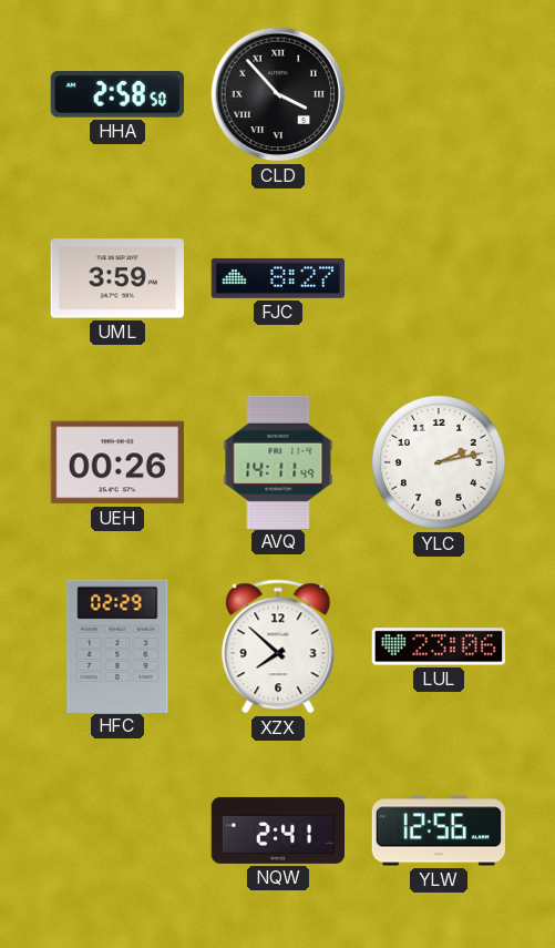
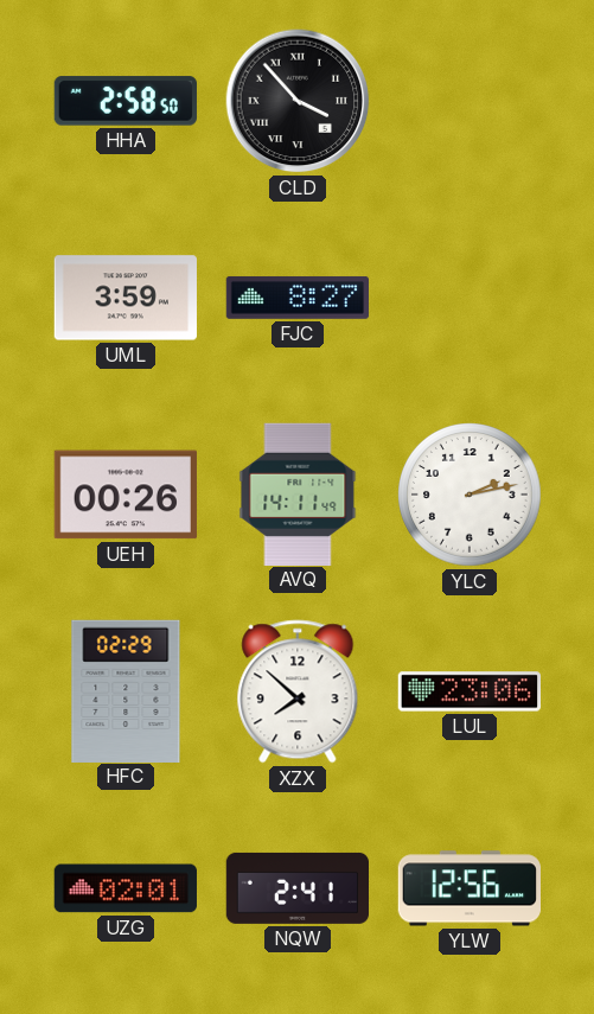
UZG: none -> 02:01
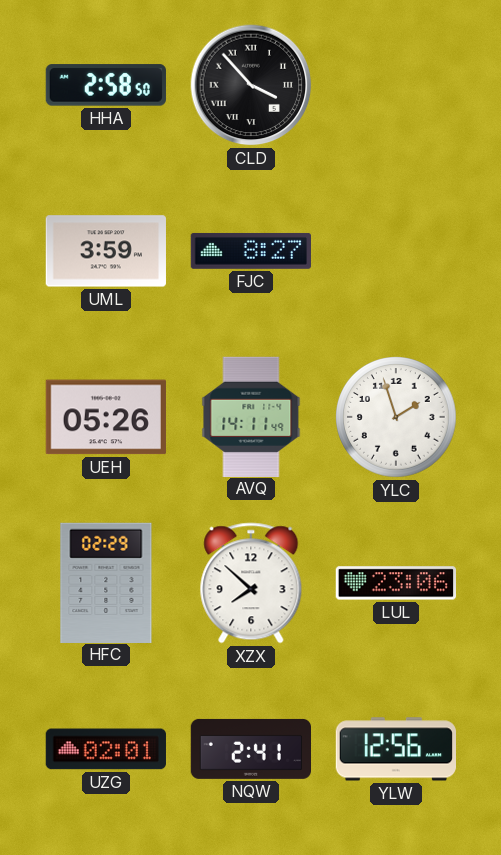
UEH: 00:26 -> 05:26
YLC: 2:13 -> 1:57
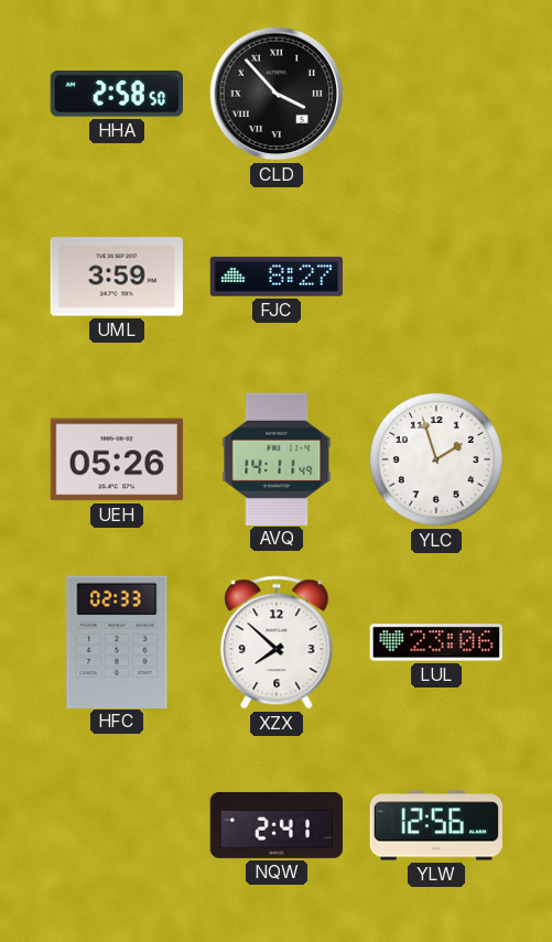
HFC: 02:29 -> 02:33
UZG: 02:01 -> none
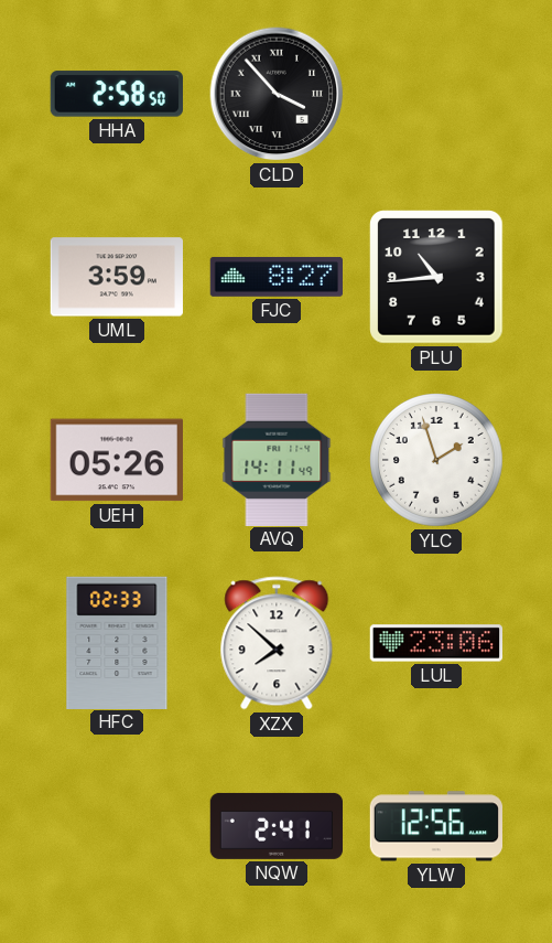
PLU: none -> 10:44
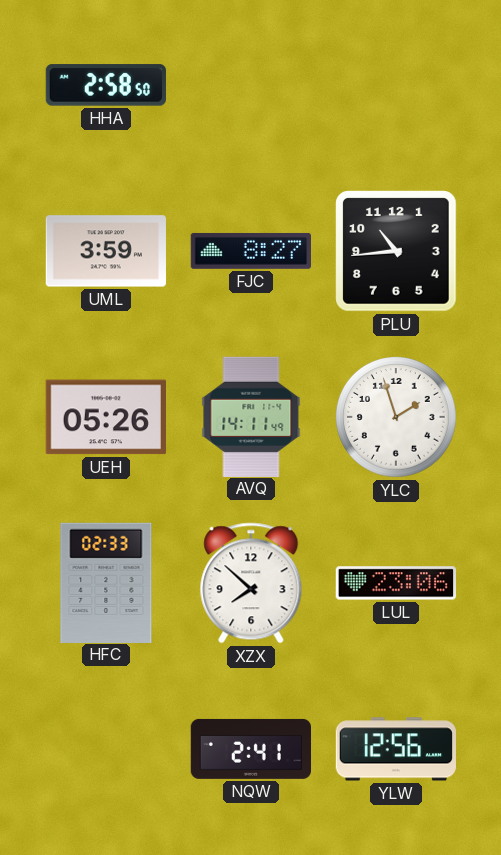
CLD: 3:53 -> none
